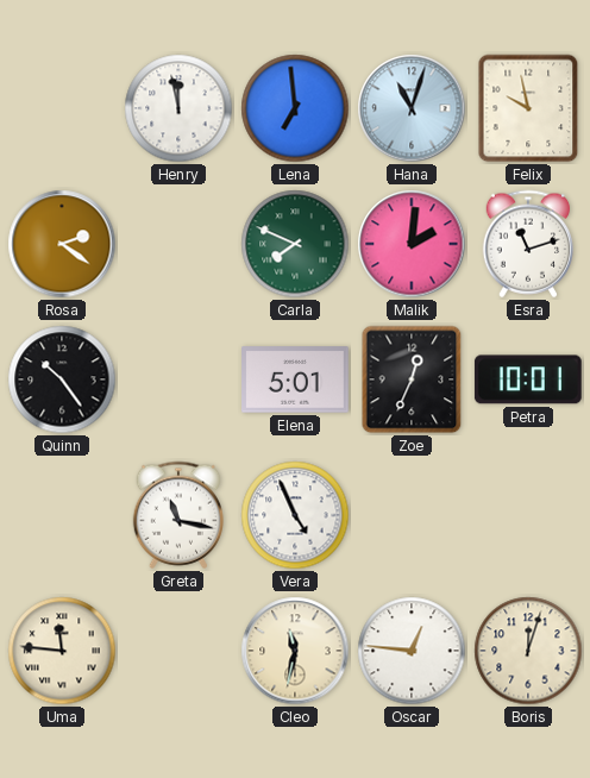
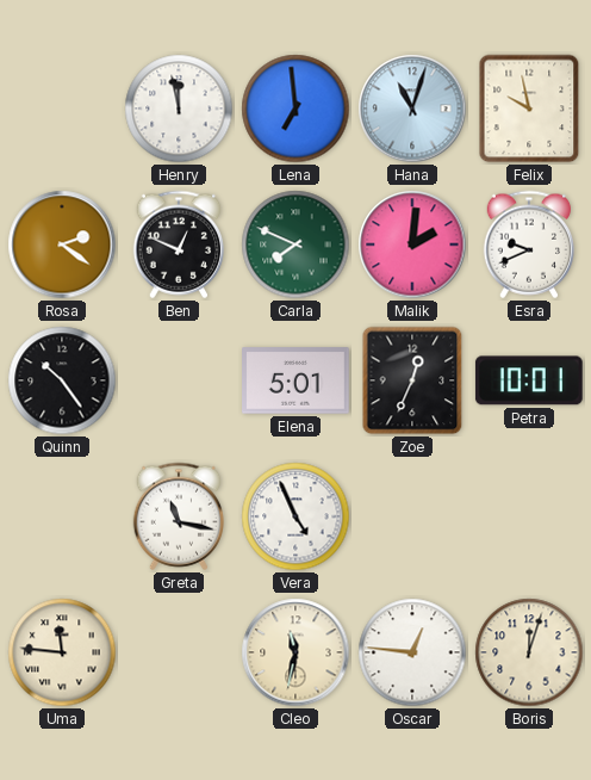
Ben: none -> 12:49
Esra: 11:12 -> 9:41
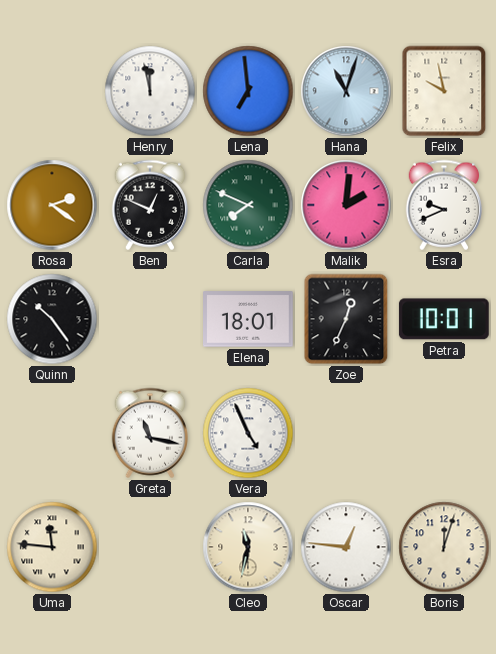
Elena: 5:01 -> 18:01
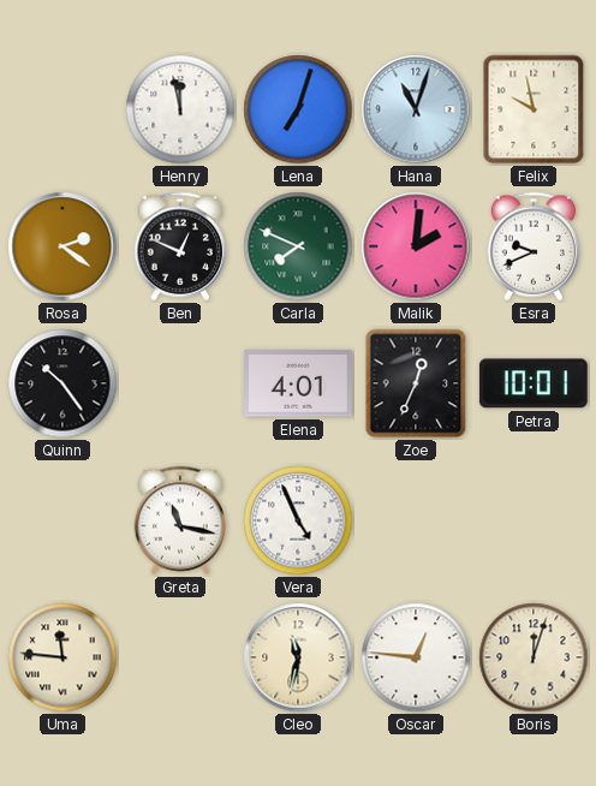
Lena: 6:59 -> 7:03
Elena: 18:01 -> 4:01
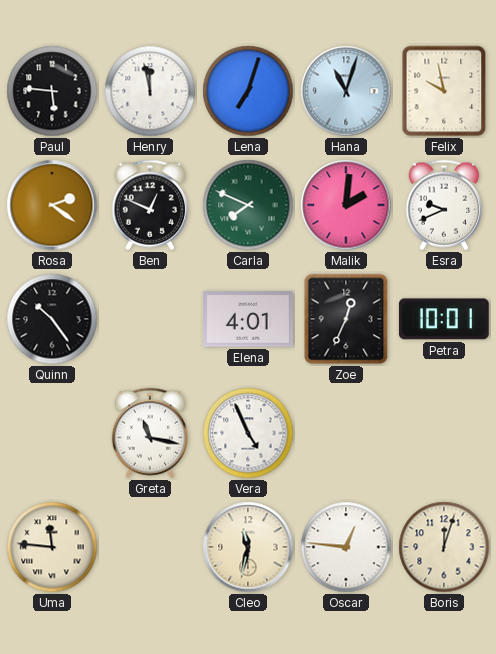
Paul: none -> 5:46
